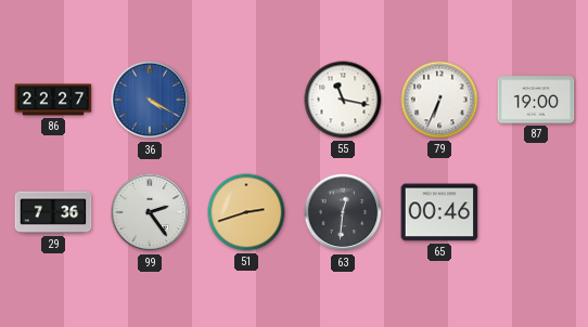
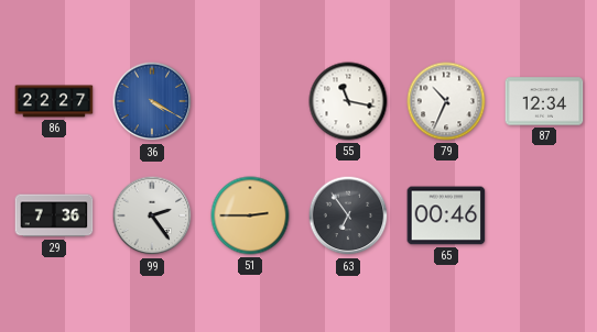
79: 6:34 -> 10:34
87: 19:00 -> 12:34
51: 2:42 -> 2:45
63: 12:31 -> 6:54
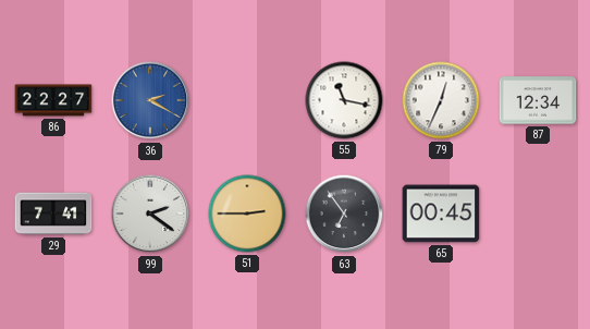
36: 4:20 -> 2:20
79: 10:34 -> 12:34
29: 7:36 -> 7:41
99: 2:24 -> 2:21
65: 00:46 -> 00:45
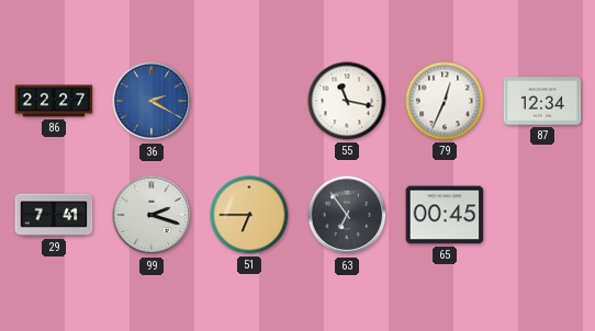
99: 2:21 -> 2:18
51: 2:45 -> 6:45
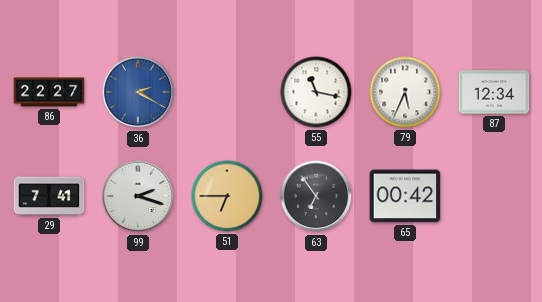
79: 12:34 -> 5:34
65: 00:45 -> 00:42
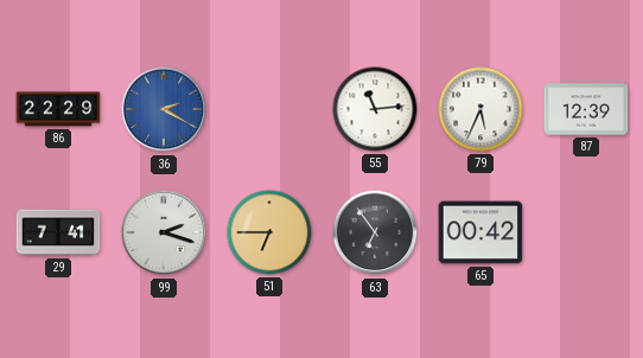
86: 22:27 -> 22:29
55: 11:17 -> 11:14
87: 12:34 -> 12:39
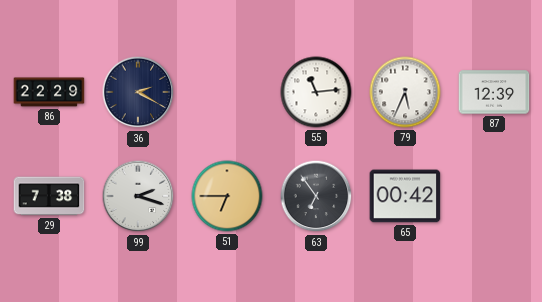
36 dial: blue -> navy
29: 7:41 -> 7:38
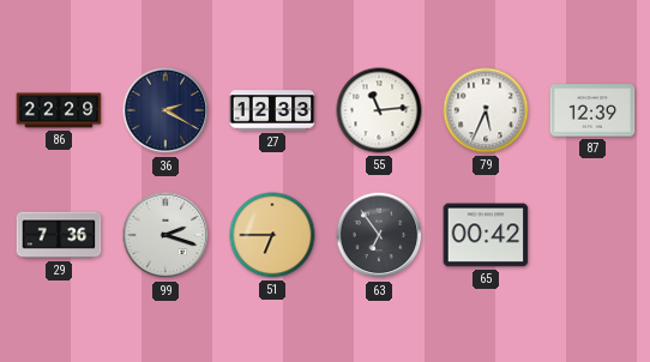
27: none -> 12:33
29: 7:38 -> 7:36
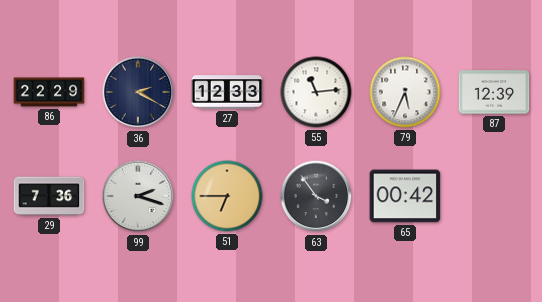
63: 6:54 -> 3:54
